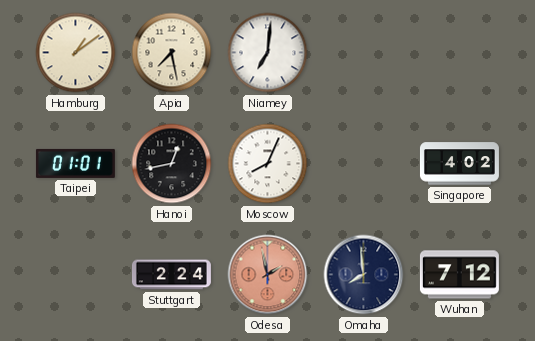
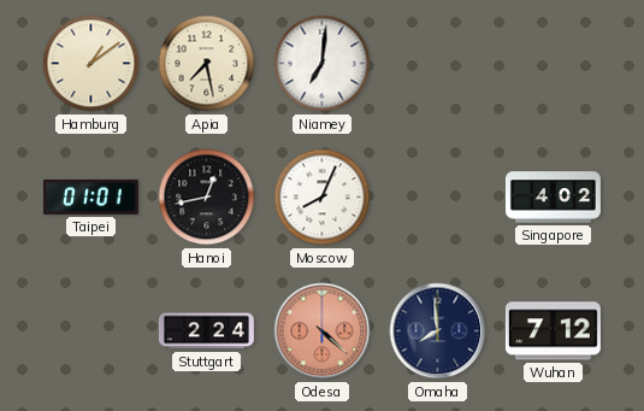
Odesa: 1:58 -> 4:22
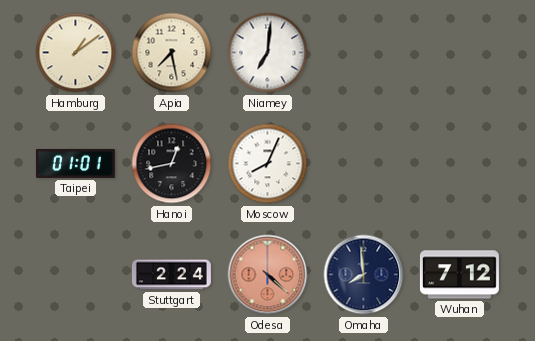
Singapore: 4:02 -> none
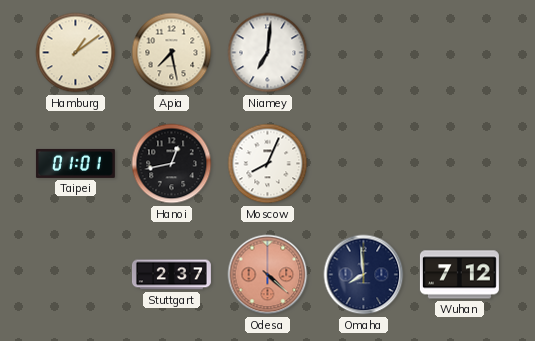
Stuttgart: 2:24 -> 2:37
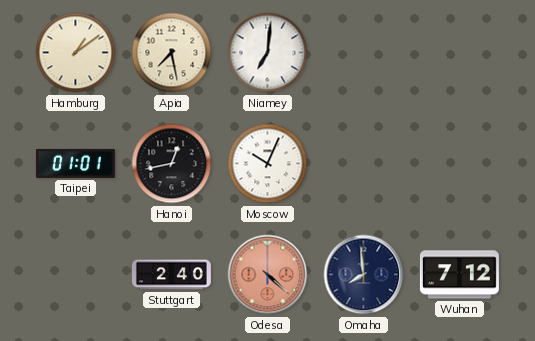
Moscow: 8:04 -> 10:04
Stuttgart: 2:37 -> 2:40
